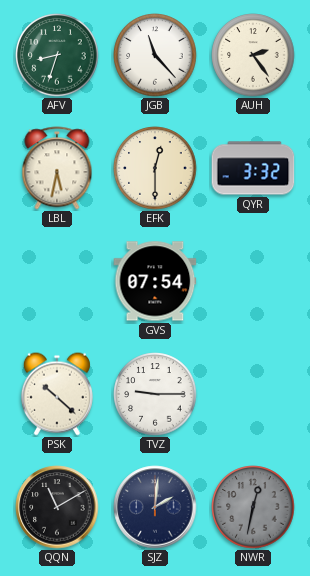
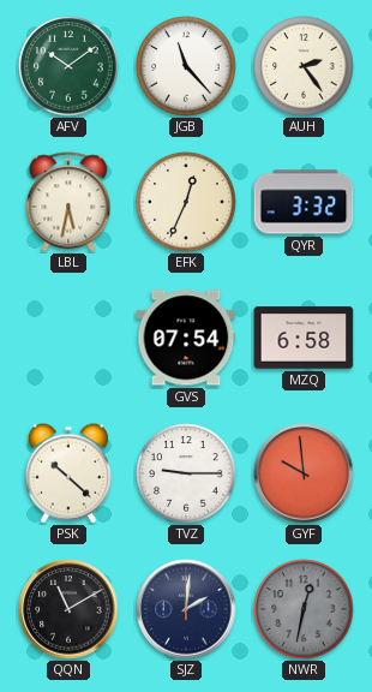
AFV: 8:33 -> 10:09
EFK: 12:30 -> 12:34
MZQ: none -> 6:58
GYF: none -> 9:59
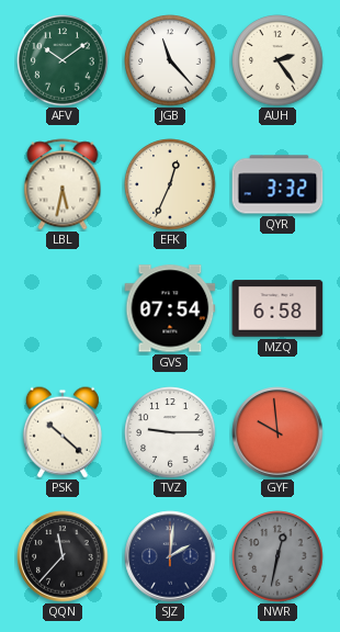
QQN: 11:10 -> 11:37
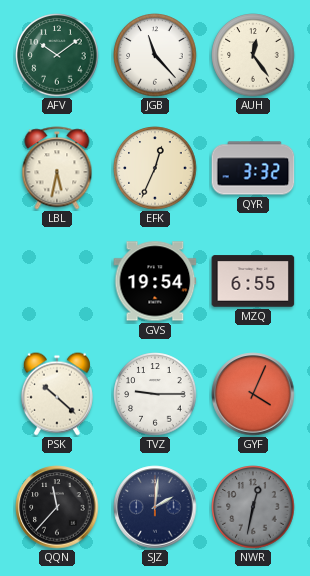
AUH: 2:24 -> 12:24
GVS: 07:54 -> 19:54
MZQ: 6:58 -> 6:55
GYF: 9:59 -> 4:04
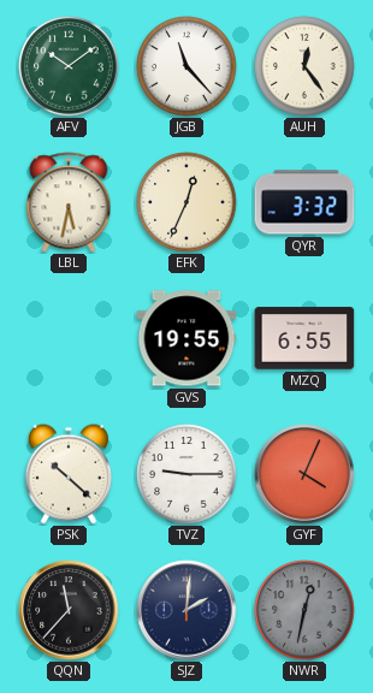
GVS: 19:54 -> 19:55
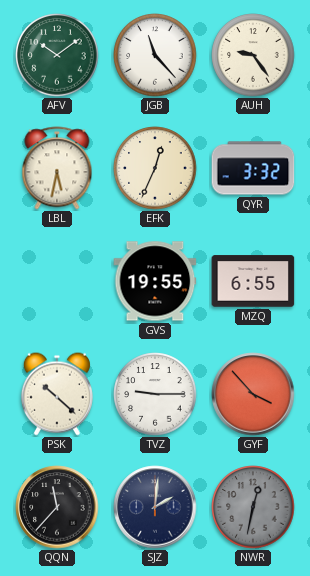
AUH: 12:24 -> 9:24
GYF: 4:04 -> 3:53
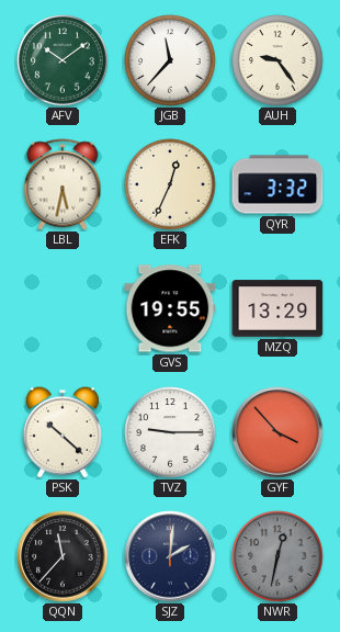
JGB: 11:23 -> 11:37
MZQ: 6:55 -> 13:29
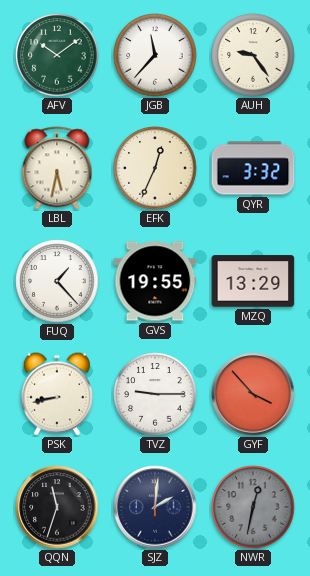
FUQ: none -> 1:23
PSK: 10:22 -> 8:43
QQN: 11:37 -> 11:33
